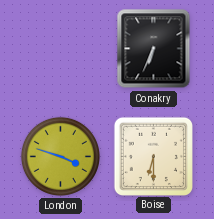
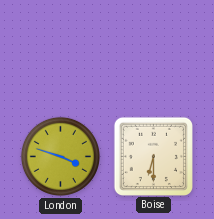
Conakry: 6:34 -> none
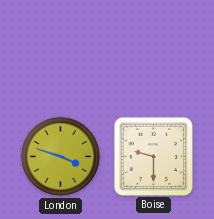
Boise: 6:30 -> 9:30
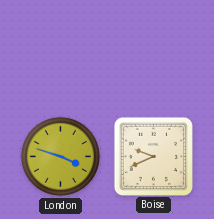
Boise: 9:30 -> 9:41
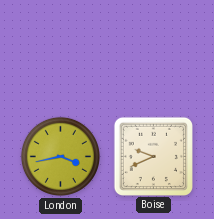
London: 3:48 -> 3:43
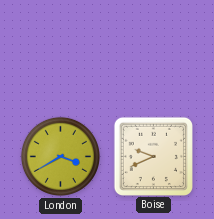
London: 3:43 -> 3:40
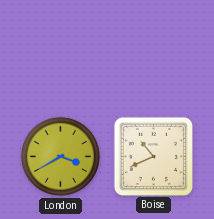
Boise: 9:41 -> 10:41
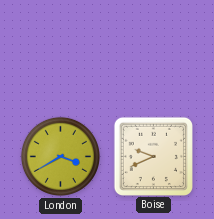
Boise: 10:41 -> 9:41
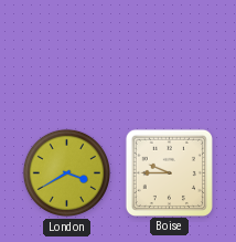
Boise: 9:41 -> 9:45
